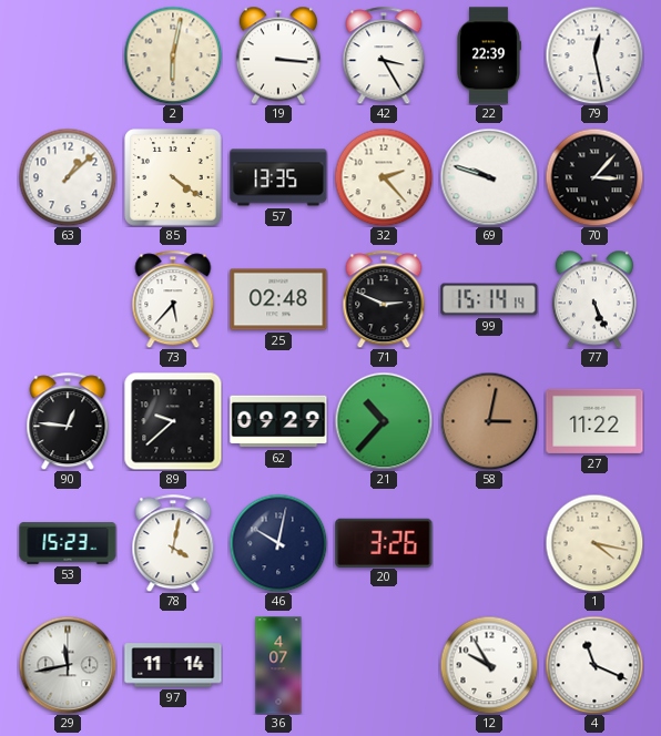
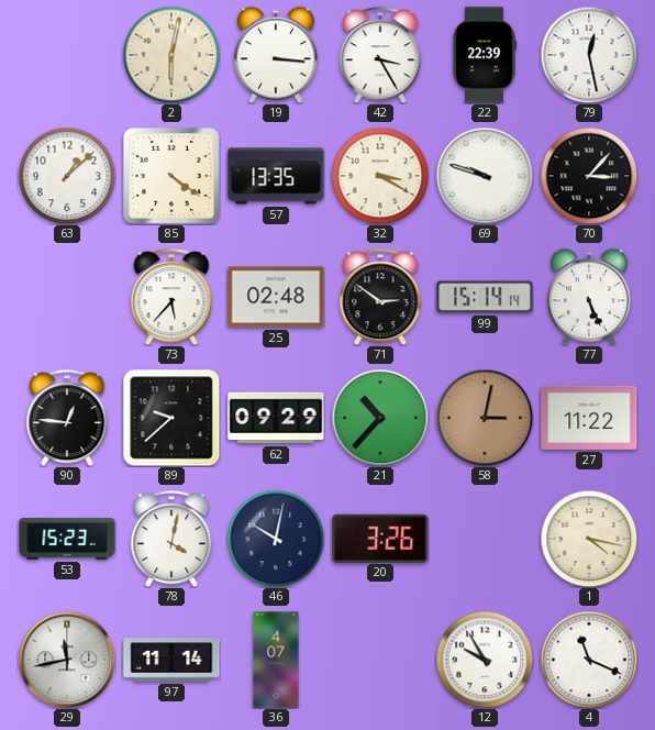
32: 2:23 -> 3:20
71: 2:49 -> 2:51
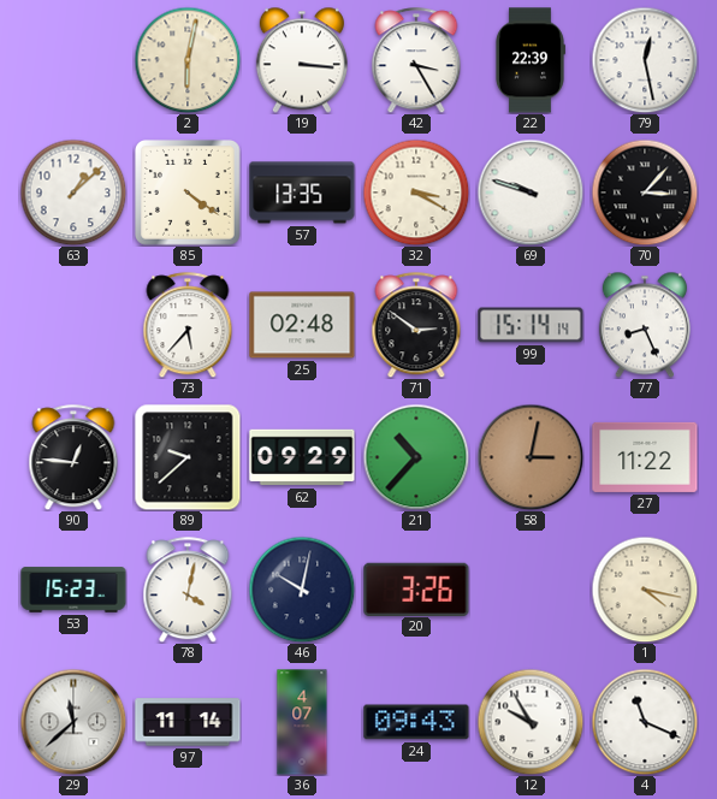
77: 5:26 -> 8:26
29: 11:43 -> 11:38
24: none -> 09:43
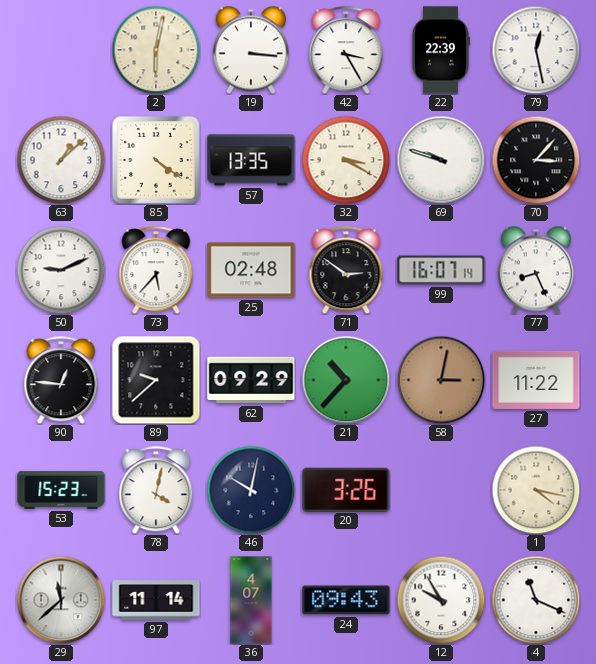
50: none -> 9:11
99: 15:14 -> 16:07
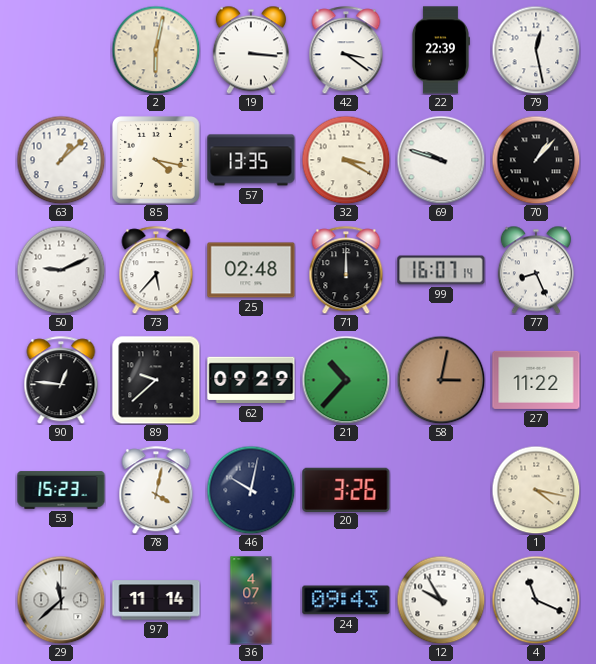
42: 3:25 -> 3:21
85: 4:21 -> 4:17
70: 3:07 -> 1:07
71: 2:51 -> 12:00
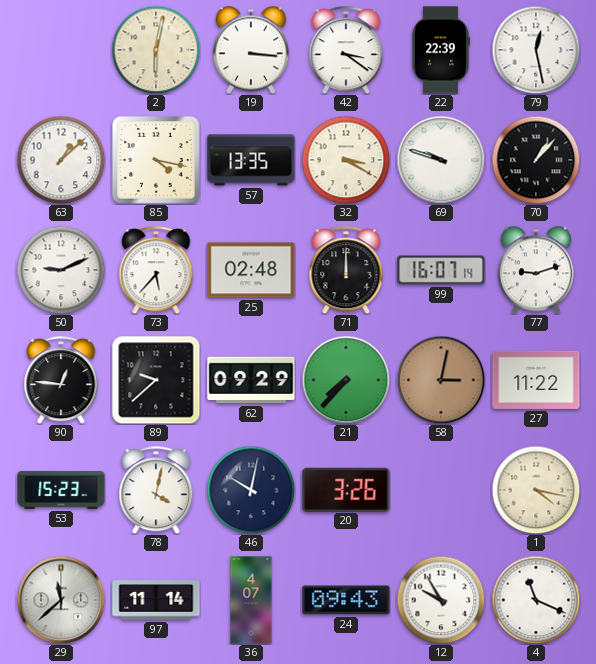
77: 8:26 -> 9:12
21: 10:37 -> 7:37
